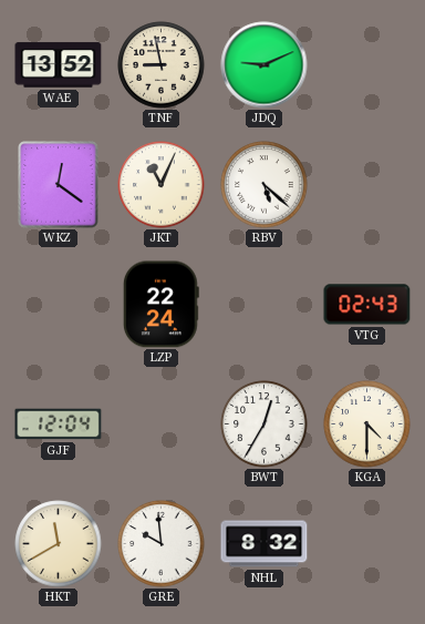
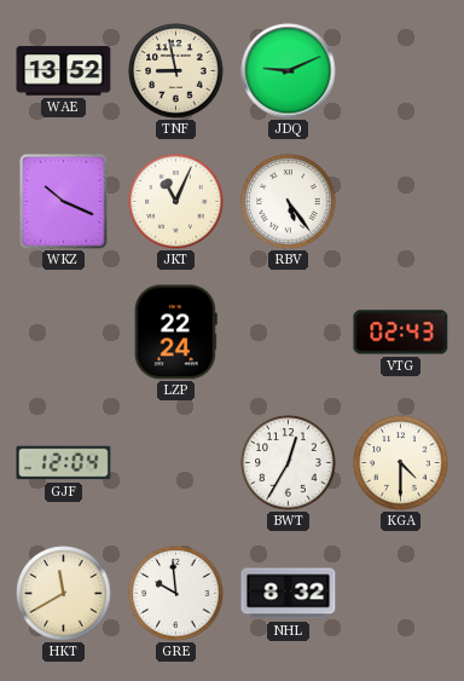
WKZ: 12:21 -> 10:19
RBV: 5:22 -> 5:24
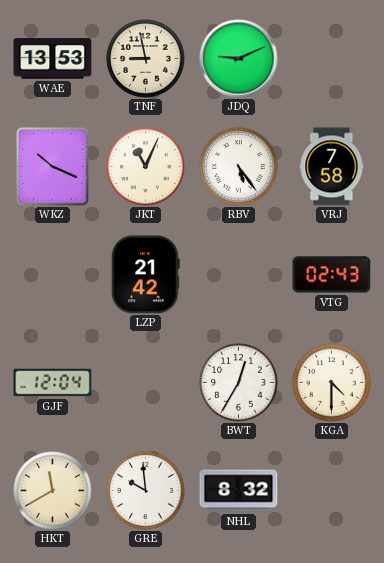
WAE: 13:52 -> 13:53
VRJ: none -> 7:58
LZP: 22:24 -> 21:42
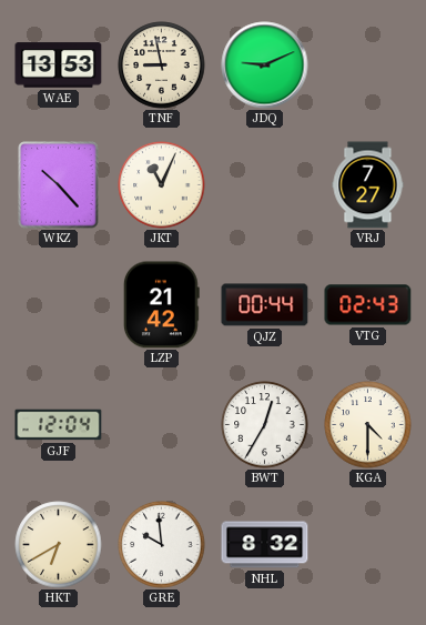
WKZ: 10:19 -> 10:23
RBV: 5:24 -> none
VRJ: 7:58 -> 7:27
QJZ: none -> 00:44
HKT: 11:40 -> 6:40
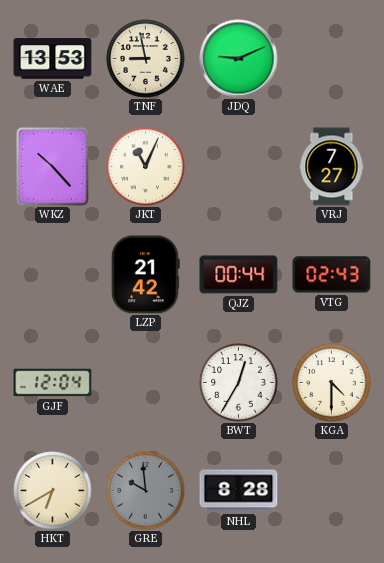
GRE dial: white -> grey
NHL: 8:32 -> 8:28
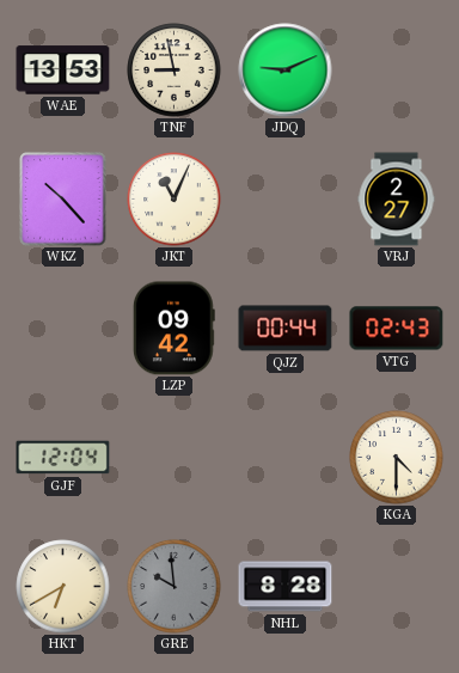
VRJ: 7:27 -> 2:27
LZP: 21:42 -> 09:42
BWT: 12:35 -> none
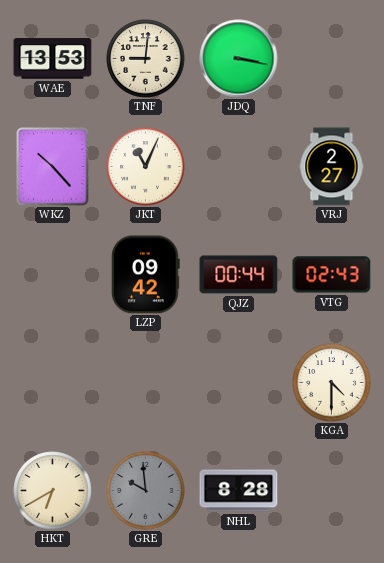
TNF: 8:58 -> 9:01
JDQ: 9:11 -> 3:17
GJF: 12:04 -> none
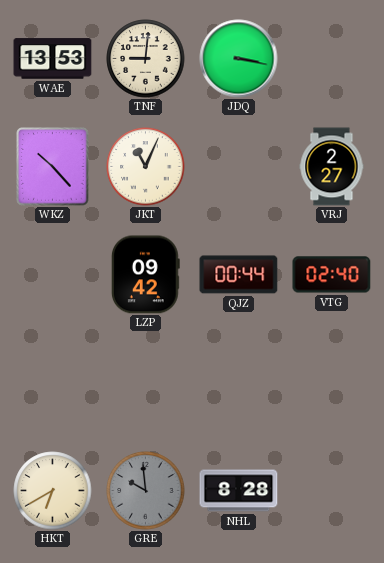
VTG: 02:43 -> 02:40
KGA: 4:30 -> none
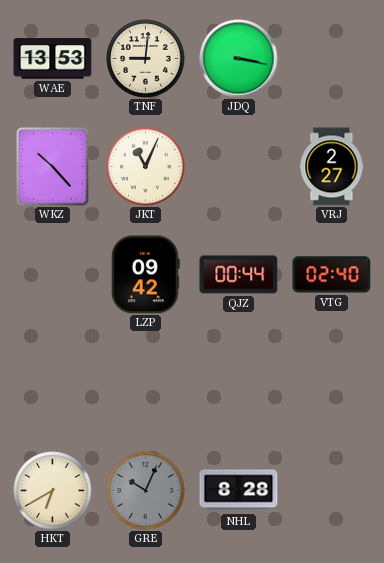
GRE: 9:59 -> 10:04
